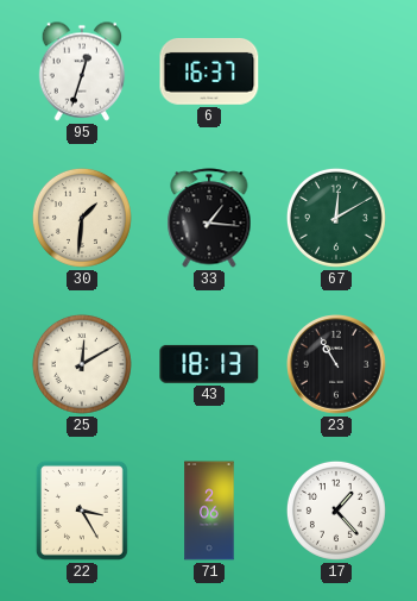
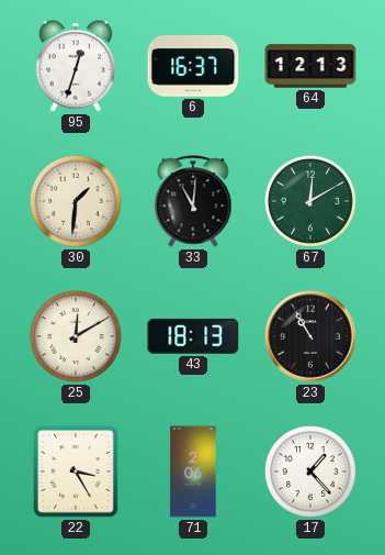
64: none -> 12:13
33: 1:16 -> 11:01
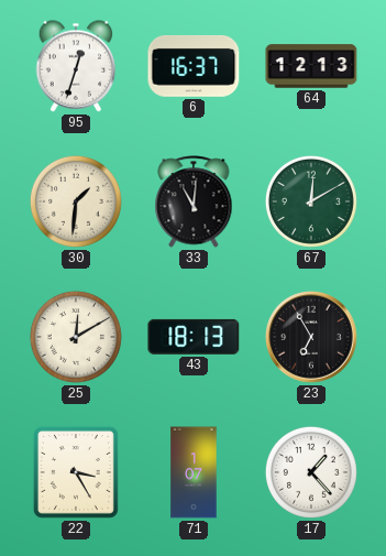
23: 10:55 -> 6:55
71: 2:06 -> 1:07
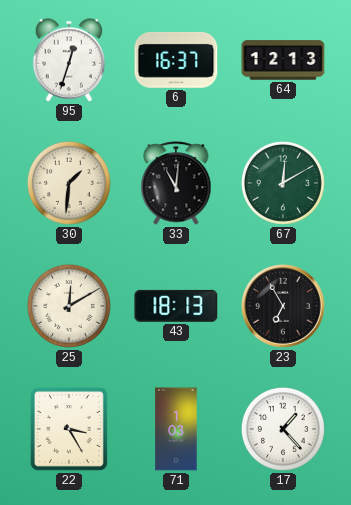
71: 1:07 -> 1:03
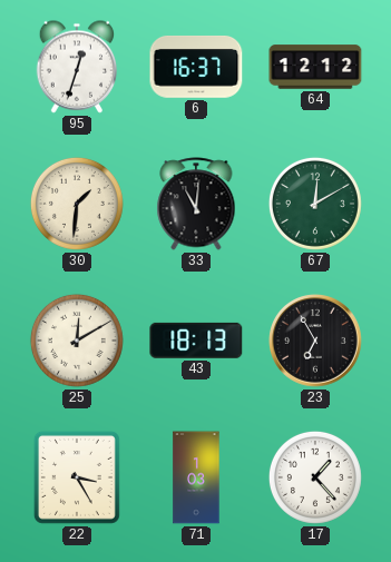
64: 12:13 -> 12:12
